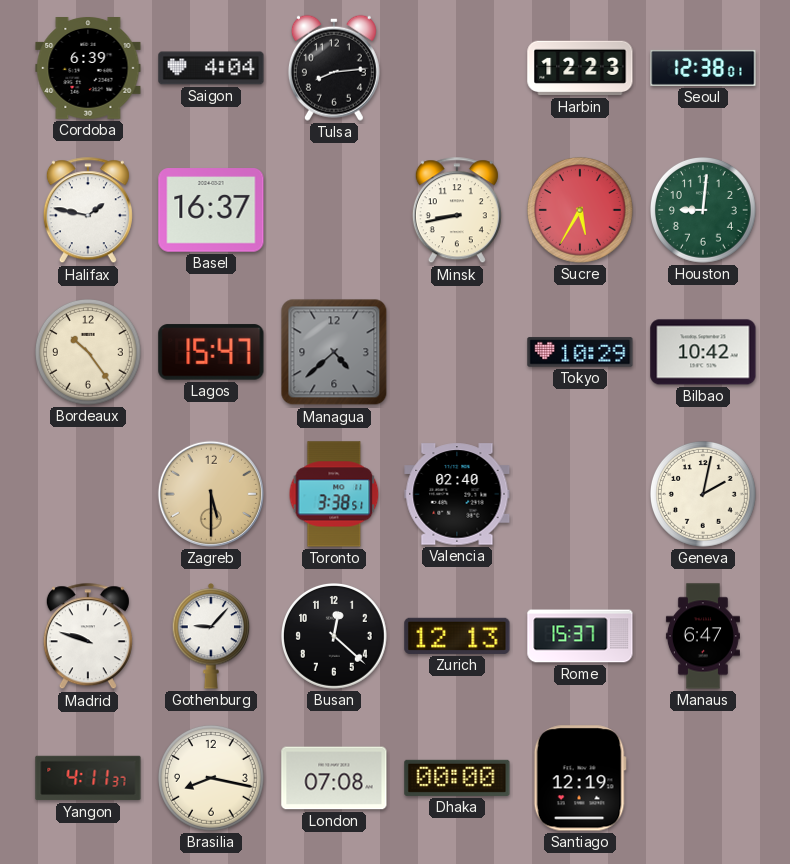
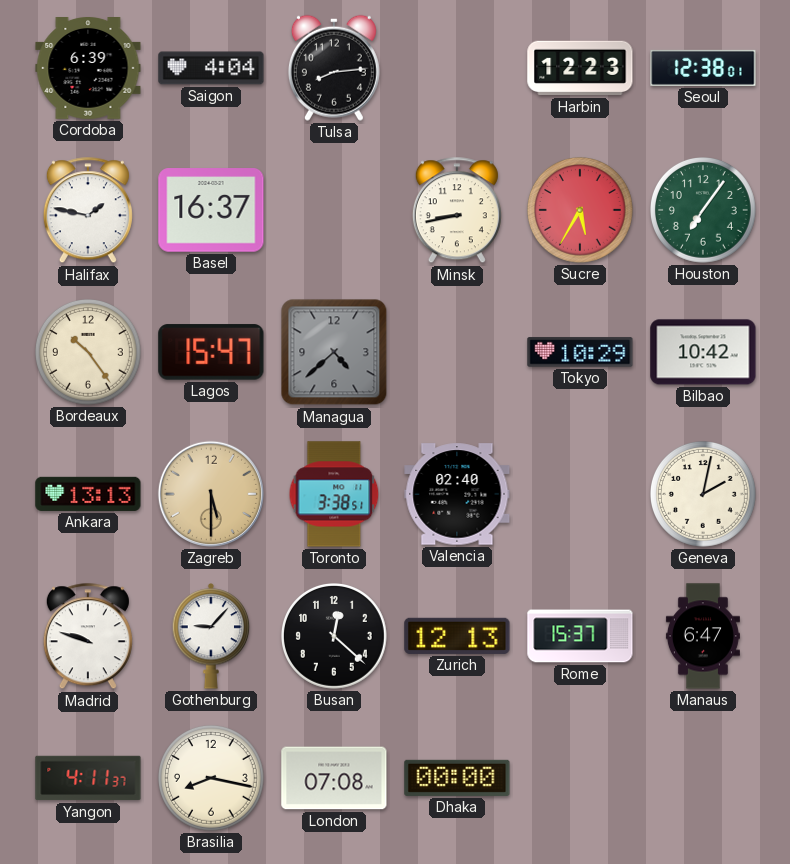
Houston: 9:01 -> 7:06
Ankara: none -> 13:13
Santiago: 12:19 -> none
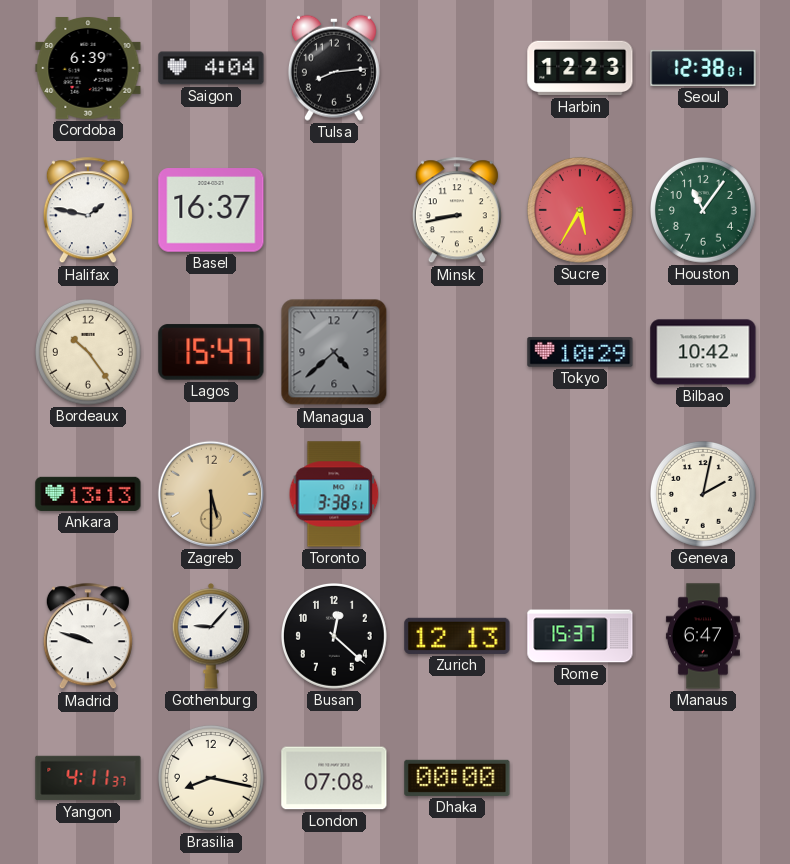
Houston: 7:06 -> 11:06
Valencia: 02:40 -> none
